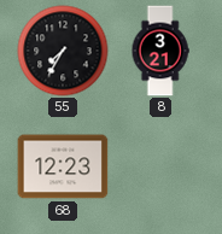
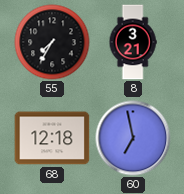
68: 12:23 -> 12:18
60: none -> 6:58
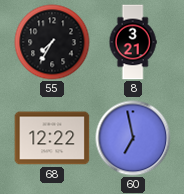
68: 12:18 -> 12:22
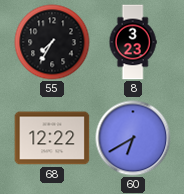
8: 3:21 -> 3:23
60: 6:58 -> 6:40
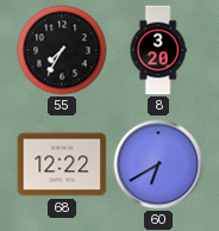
8: 3:23 -> 3:20
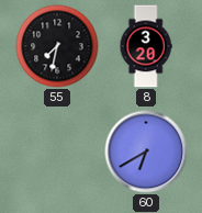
55: 7:35 -> 7:32
68: 12:22 -> none
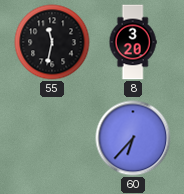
55: 7:32 -> 11:32
60: 6:40 -> 6:37
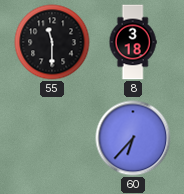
55: 11:32 -> 11:30
8: 3:20 -> 3:18
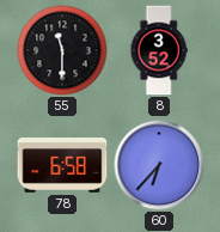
8: 3:18 -> 3:52
78: none -> 6:58
